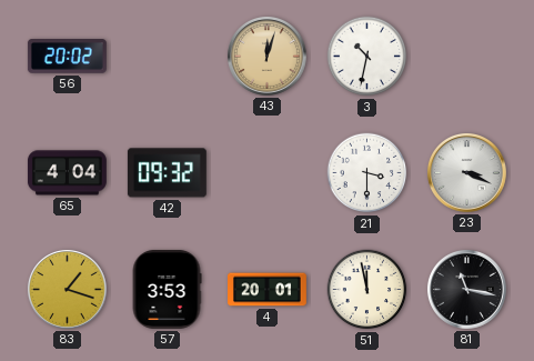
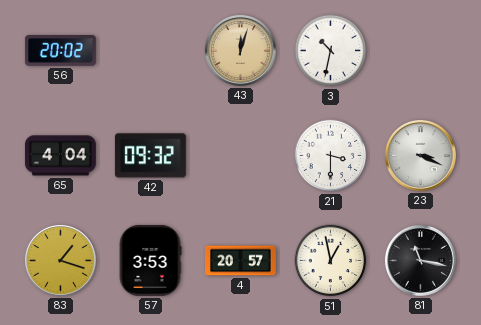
4: 20:01 -> 20:57
51: 11:58 -> 12:58
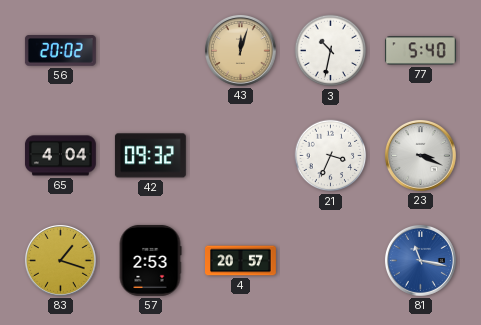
77: none -> 5:40
21: 3:30 -> 3:34
57: 3:53 -> 2:53
51: 12:58 -> none
81 dial: black -> blue
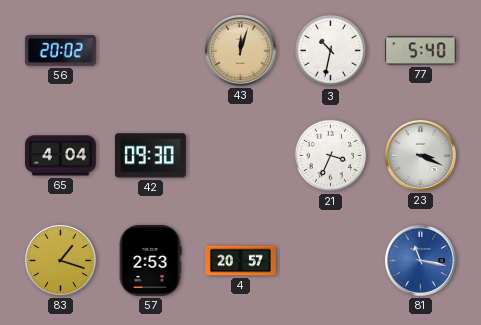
42: 09:32 -> 09:30
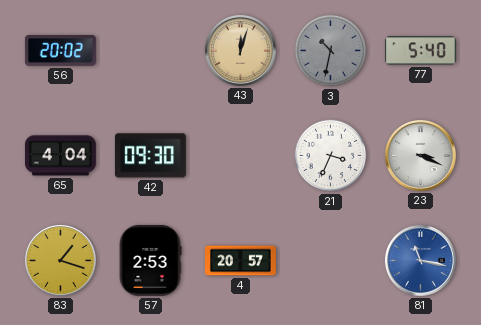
3 dial: white -> grey
